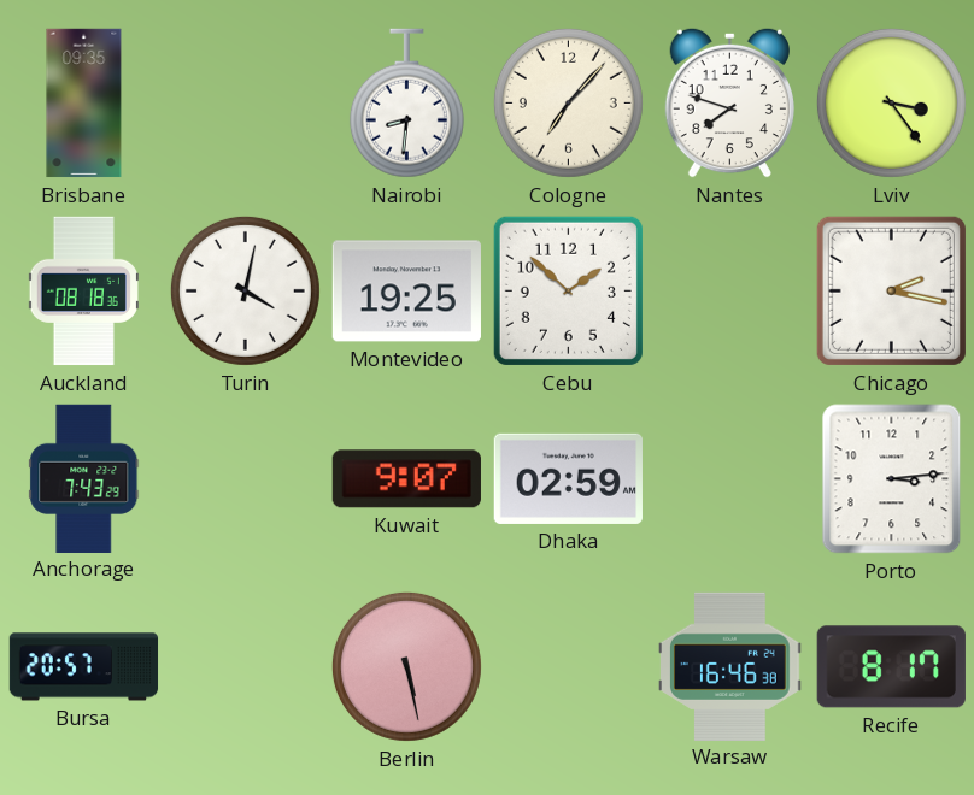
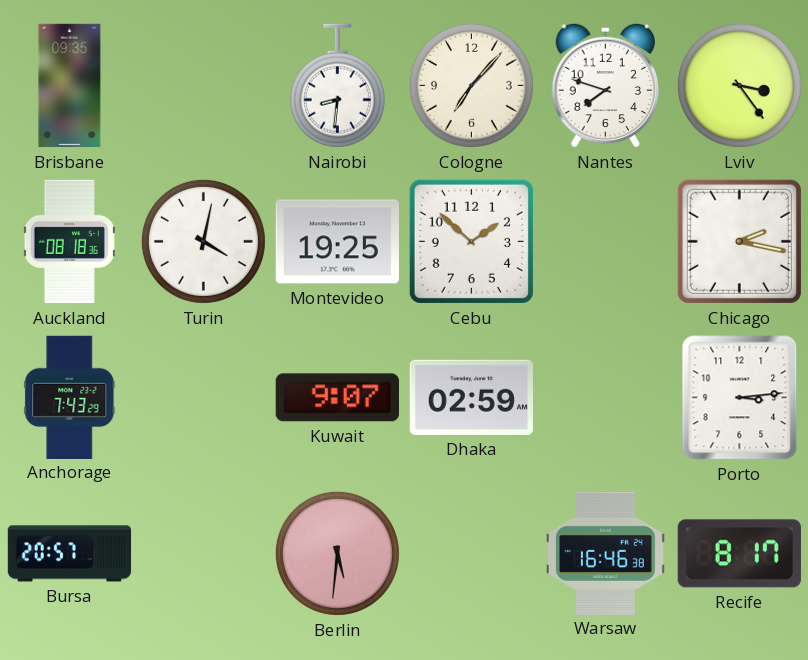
Berlin: 5:28 -> 5:31
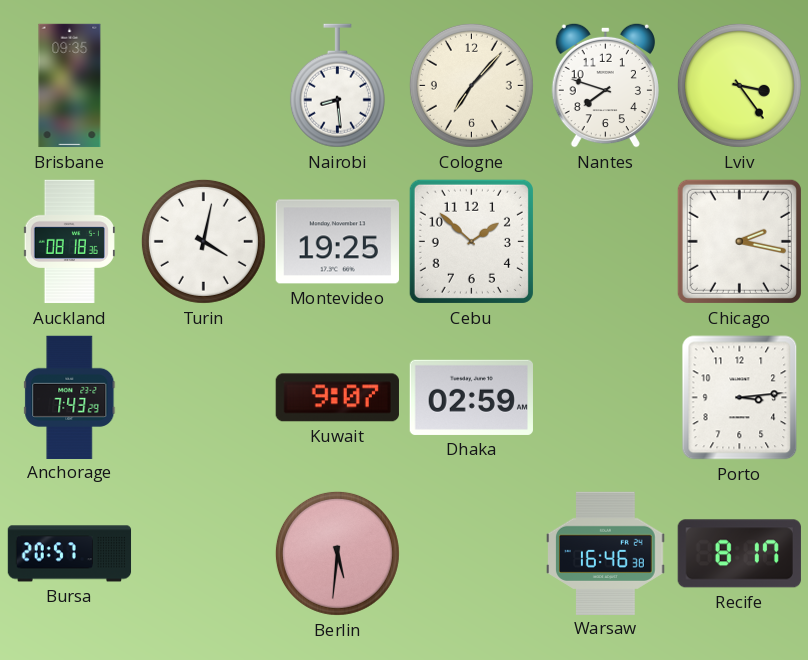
Nairobi: 8:31 -> 8:29
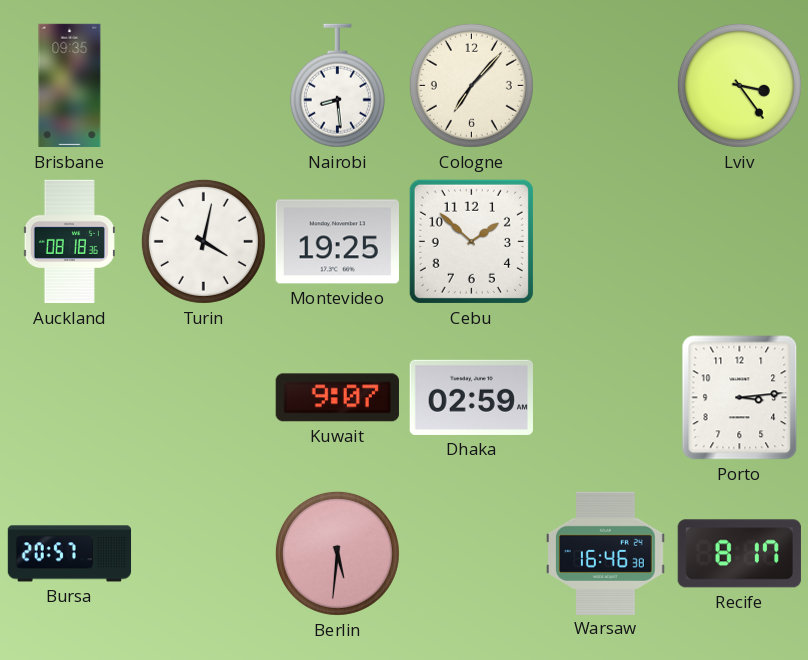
Nantes: 7:48 -> none
Chicago: 2:17 -> none
Anchorage: 7:43 -> none
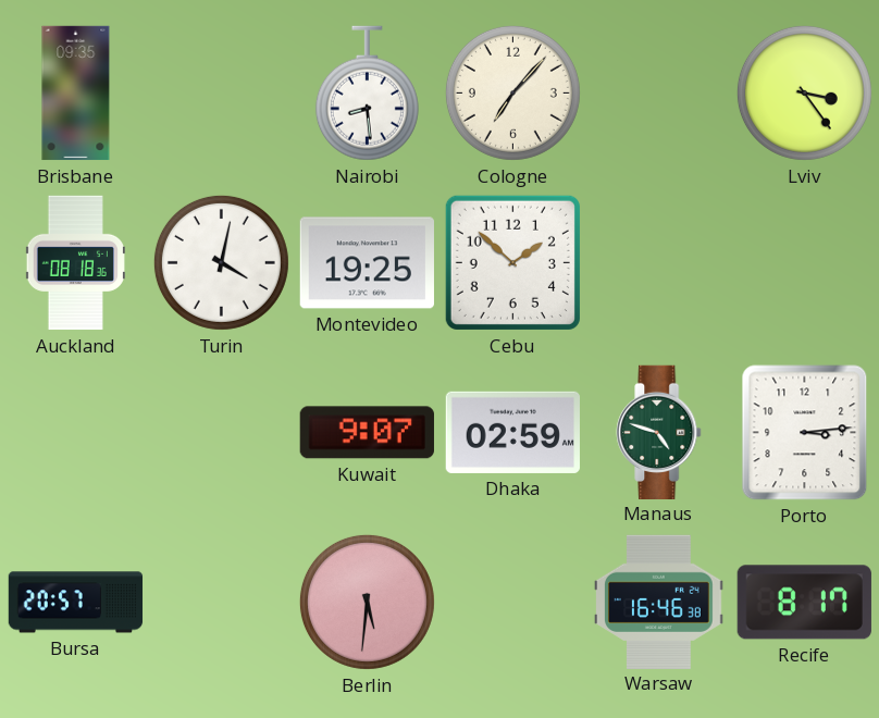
Manaus: none -> 4:48
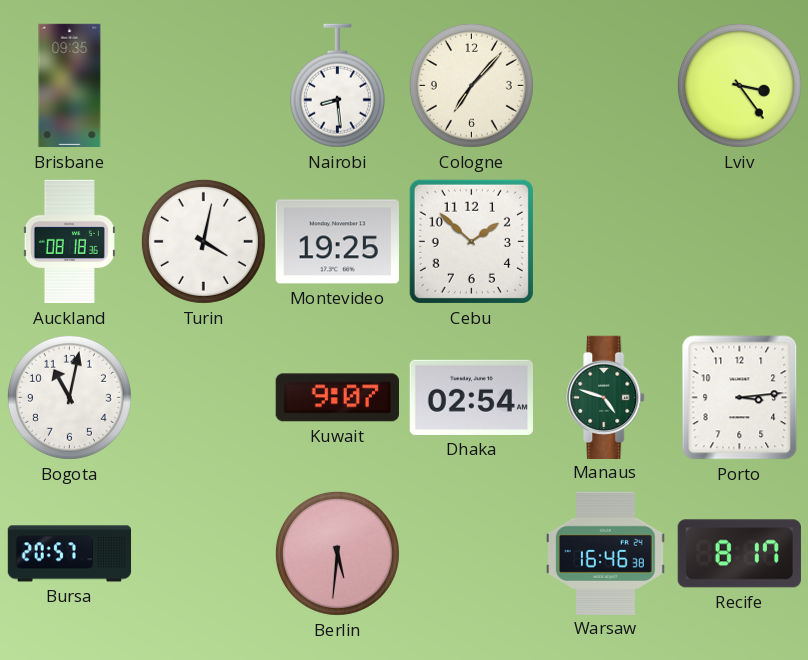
Bogota: none -> 11:02
Dhaka: 02:59 -> 02:54
